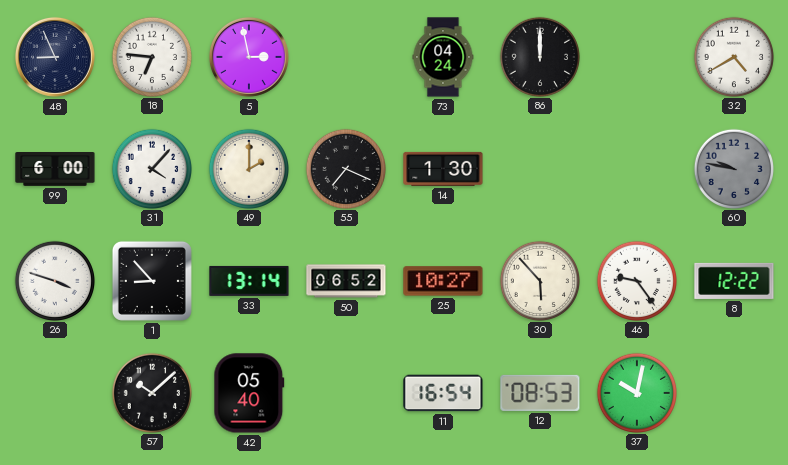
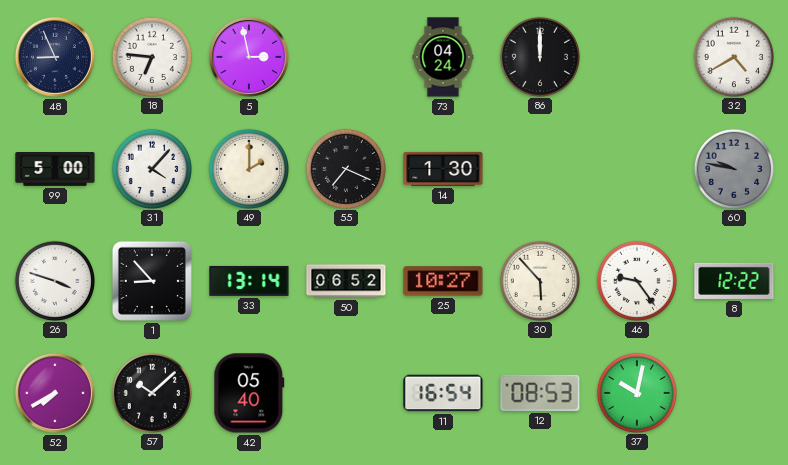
99: 6:00 -> 5:00
52: none -> 7:40
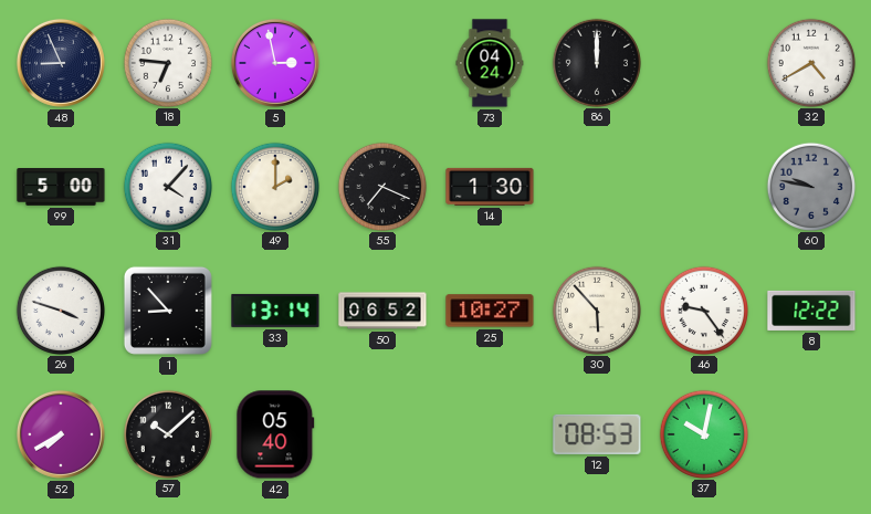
11: 16:54 -> none
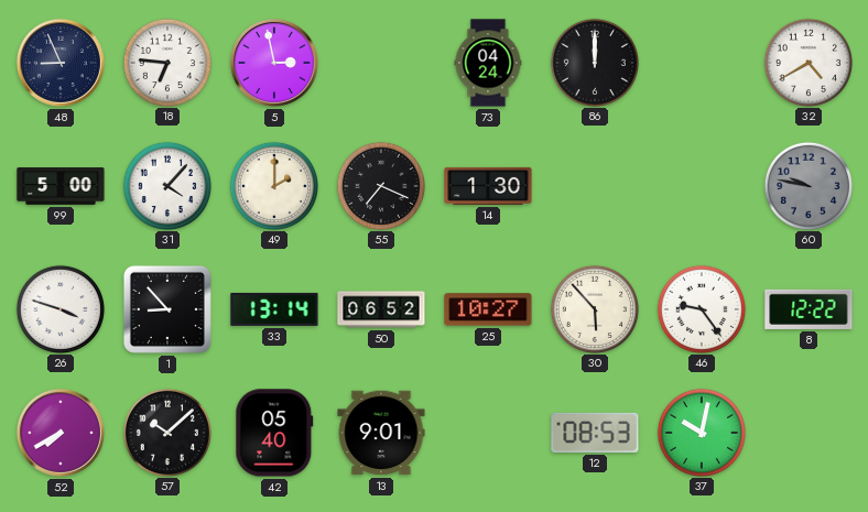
13: none -> 9:01
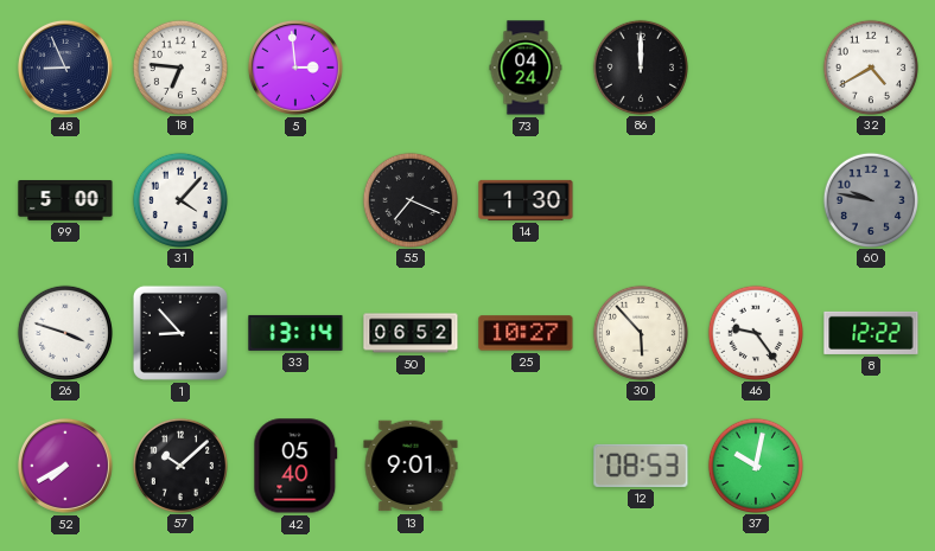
5: 2:58 -> 2:59
49: 2:00 -> none
